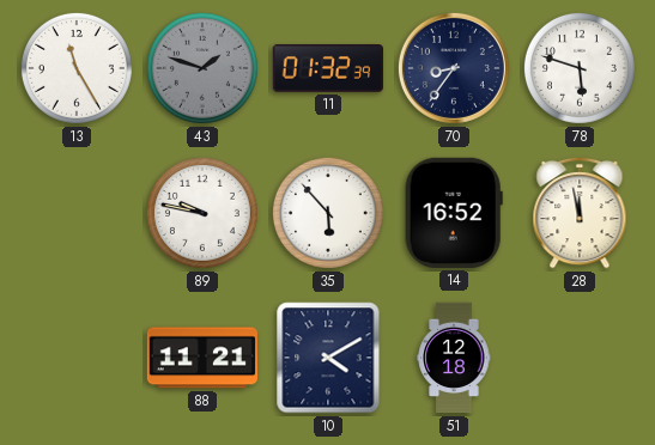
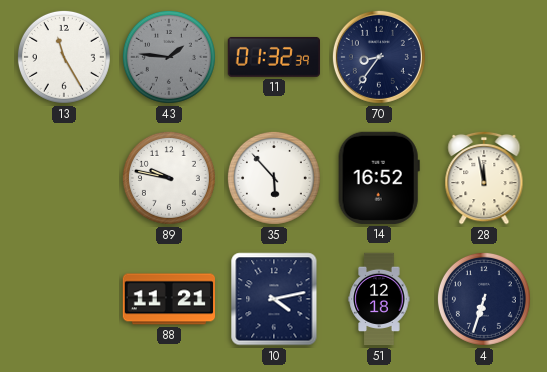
43: 1:48 -> 1:46
78: 5:48 -> none
10: 4:10 -> 4:13
4: none -> 6:33
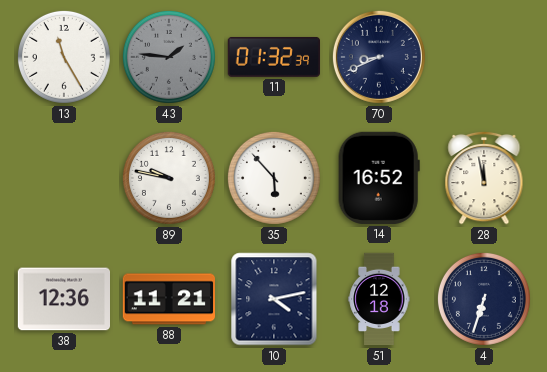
70: 8:36 -> 8:41
38: none -> 12:36
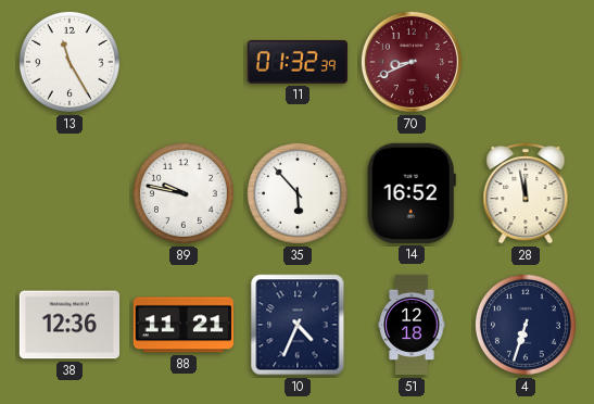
43: 1:46 -> none
70 dial: navy -> burgundy
10: 4:13 -> 4:34
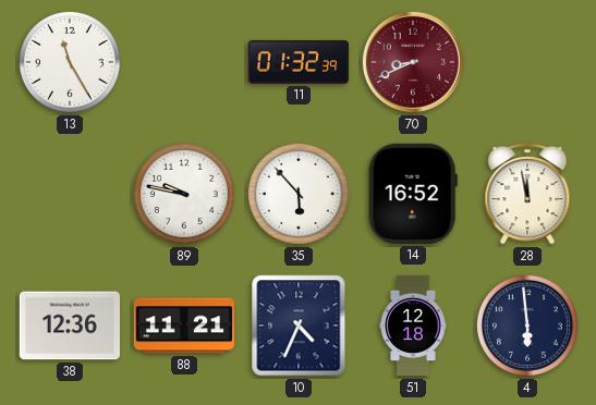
4: 6:33 -> 5:59
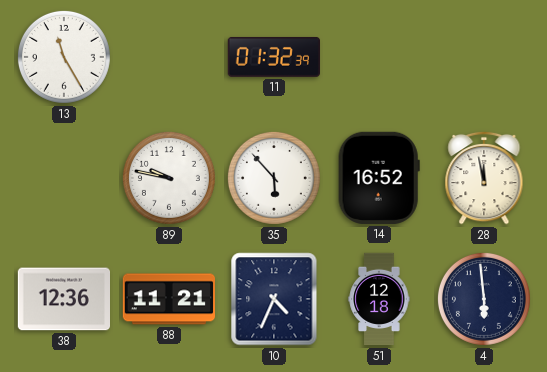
70: 8:41 -> none
